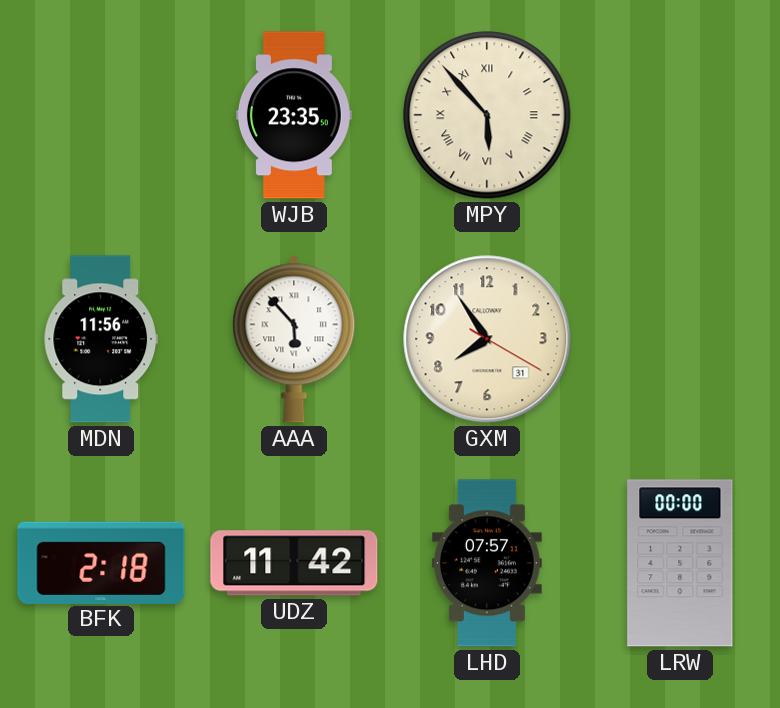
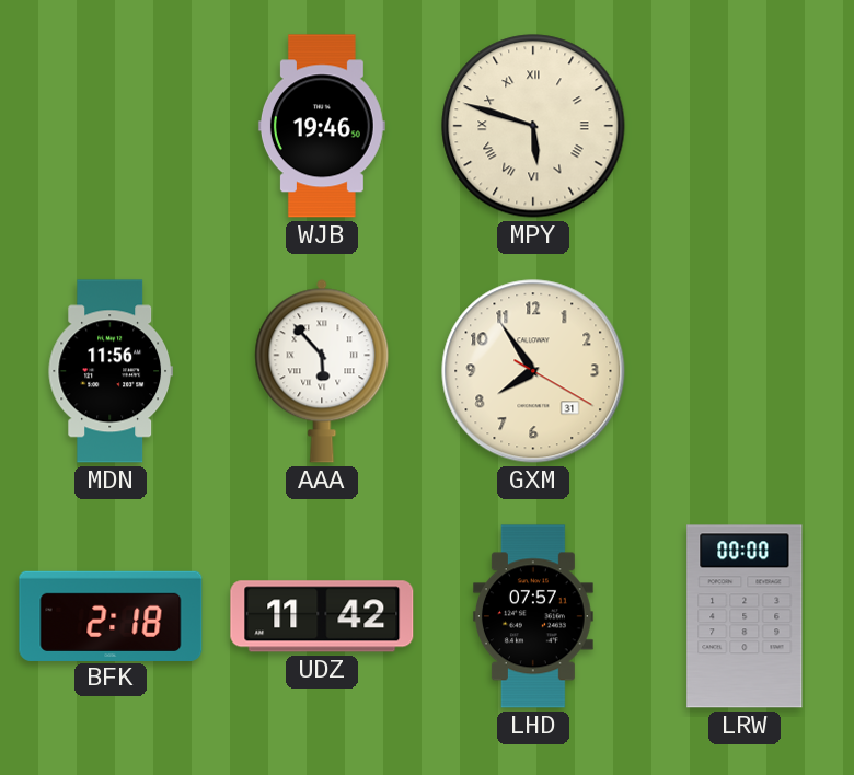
WJB: 23:35 -> 19:46
MPY: 5:53 -> 5:48
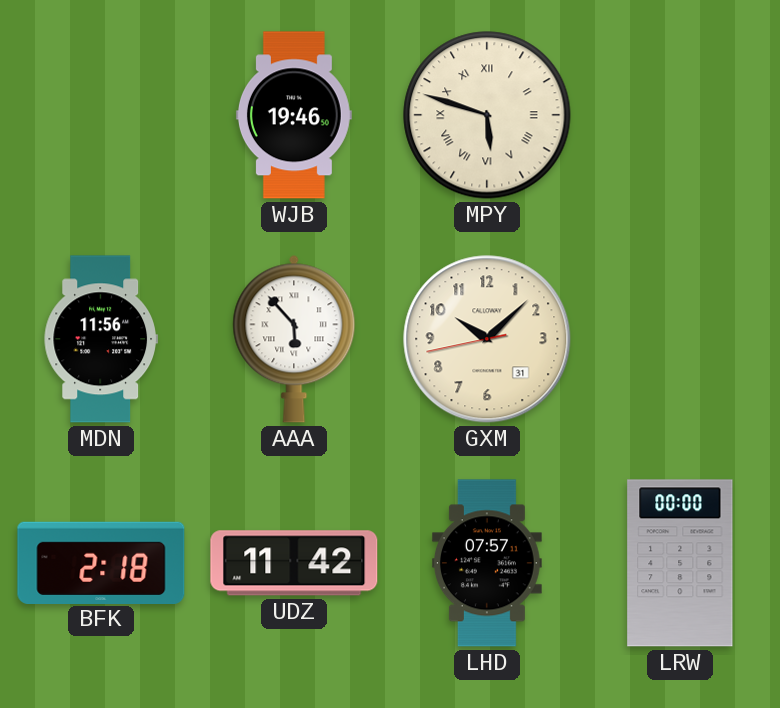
GXM: 7:54 -> 10:07
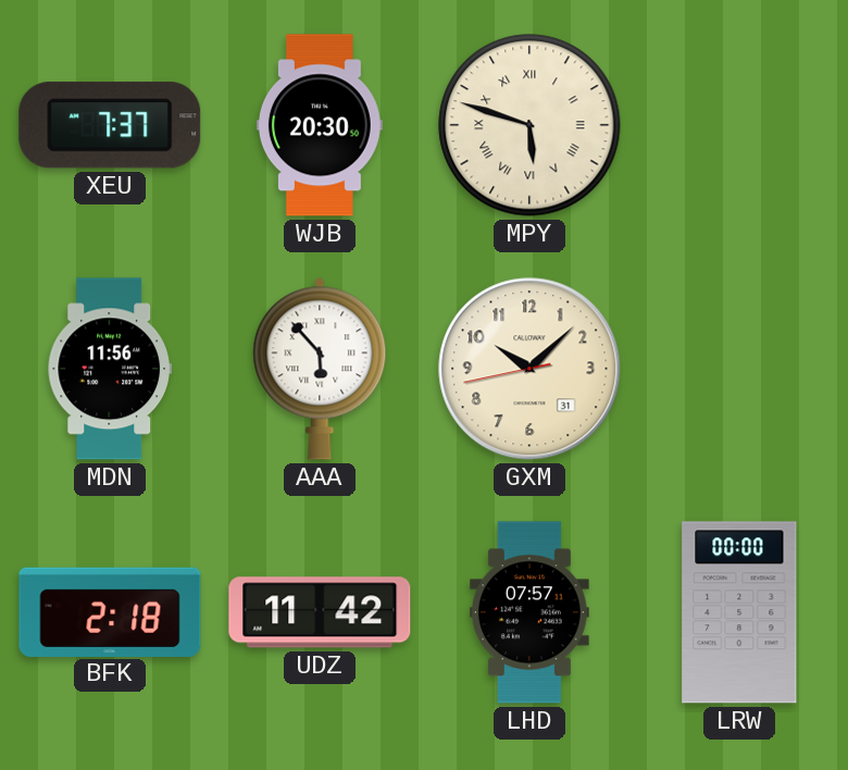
XEU: none -> 7:37
WJB: 19:46 -> 20:30
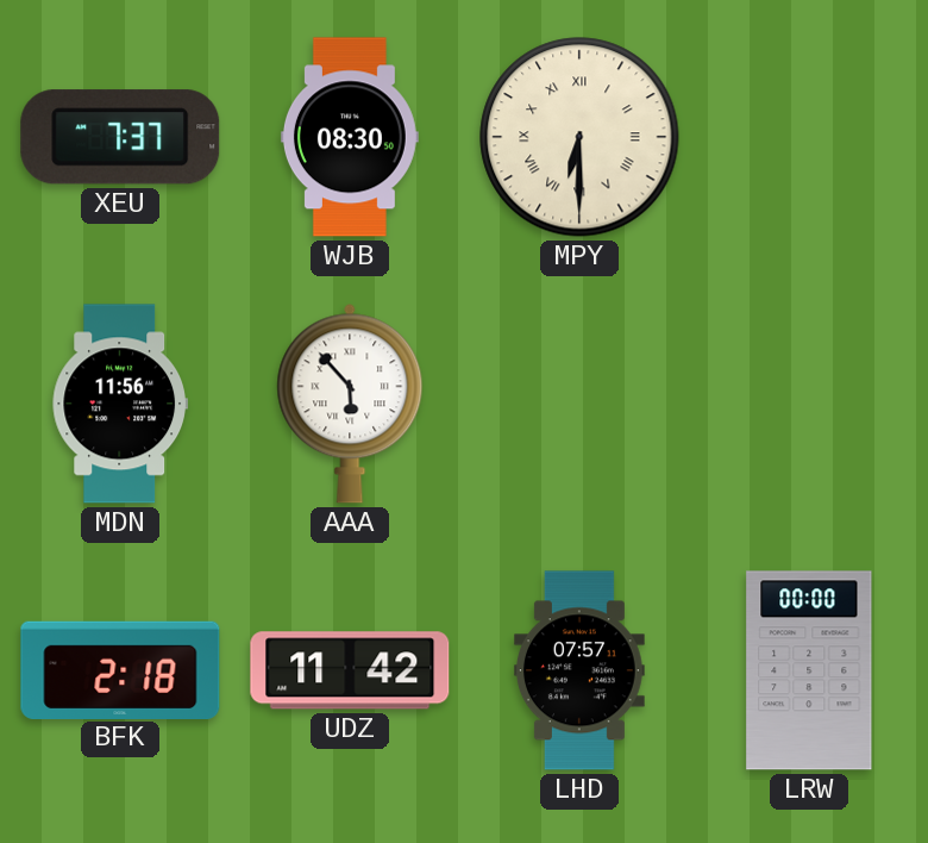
WJB: 20:30 -> 08:30
MPY: 5:48 -> 6:30
GXM: 10:07 -> none
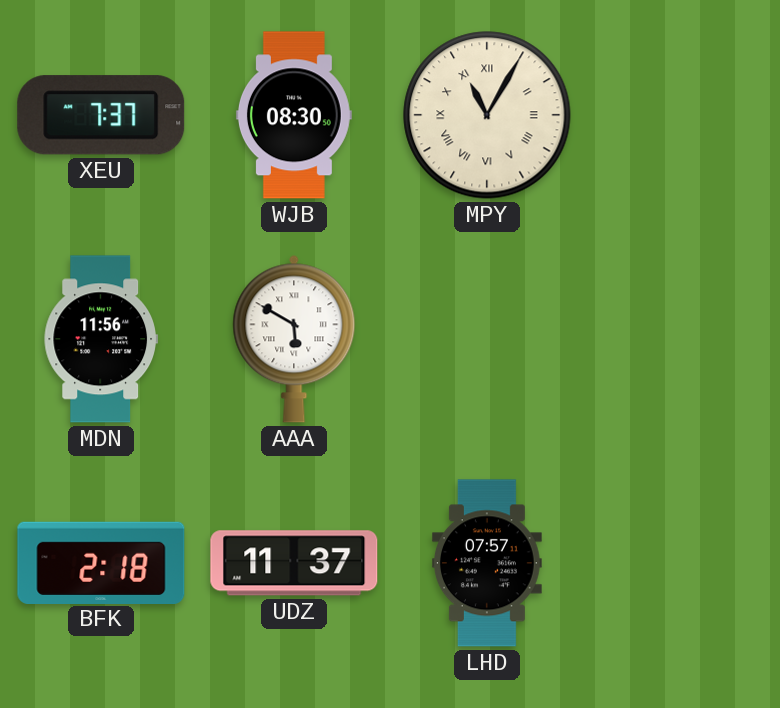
MPY: 6:30 -> 11:05
AAA: 5:53 -> 5:50
UDZ: 11:42 -> 11:37
LRW: 00:00 -> none
